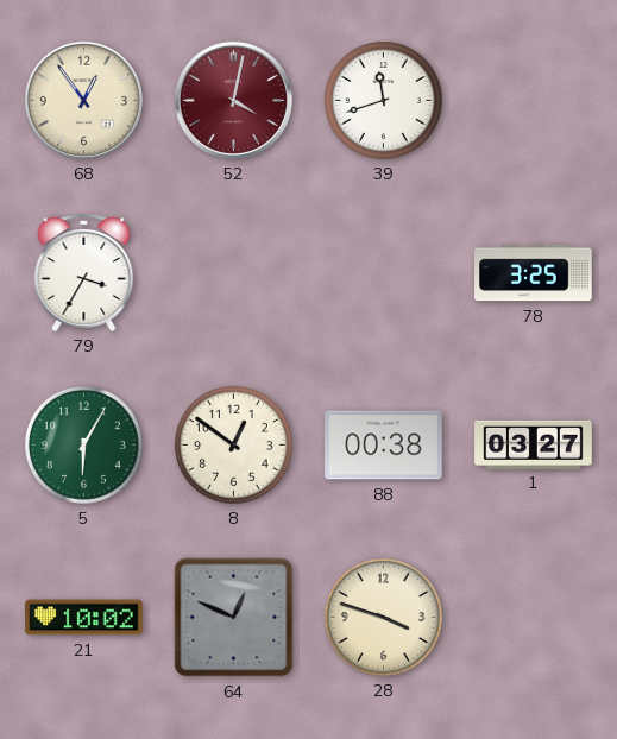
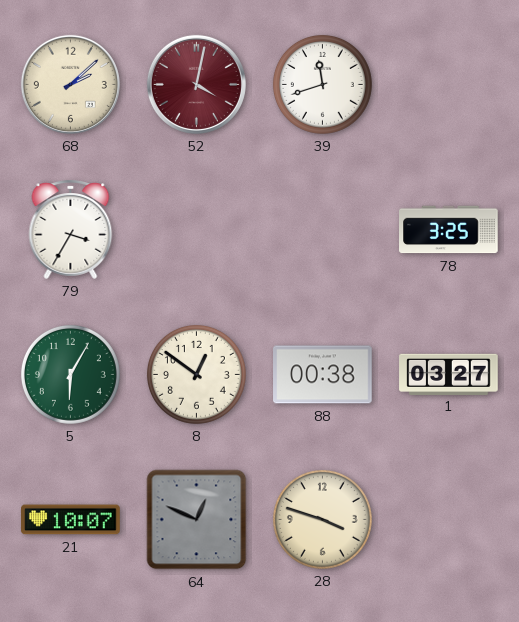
68: 12:54 -> 2:08
21: 10:02 -> 10:07
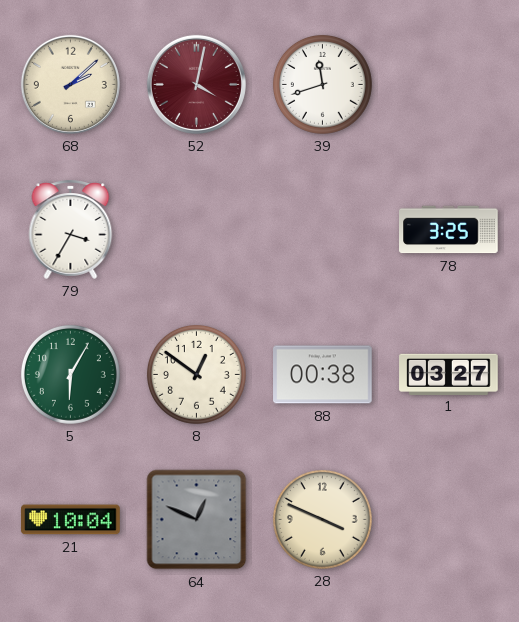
21: 10:07 -> 10:04
28: 3:48 -> 3:49
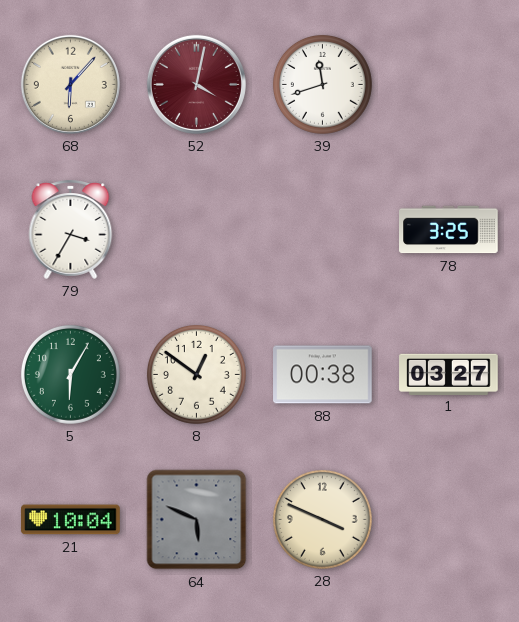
68: 2:08 -> 6:07
64: 12:49 -> 5:49
